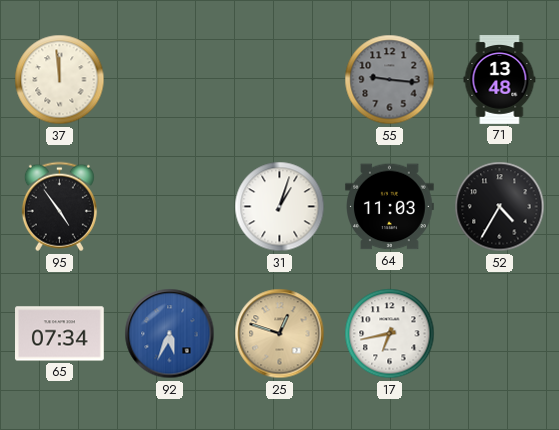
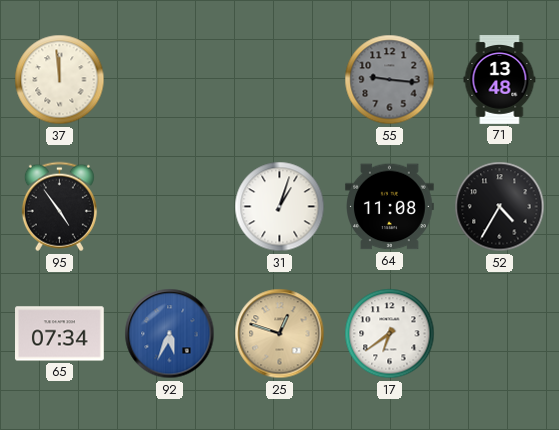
64: 11:03 -> 11:08
17: 6:43 -> 6:39
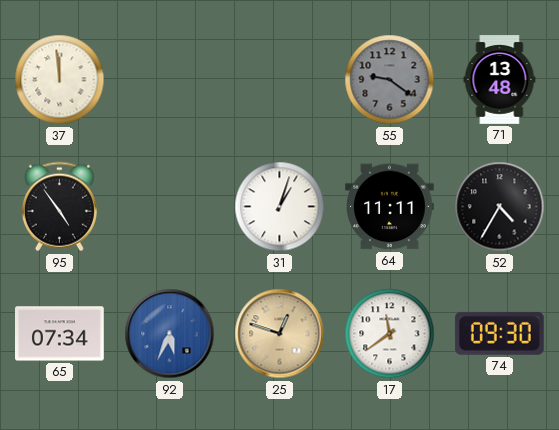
55: 9:16 -> 9:21
64: 11:08 -> 11:11
17: 6:39 -> 11:39
74: none -> 09:30
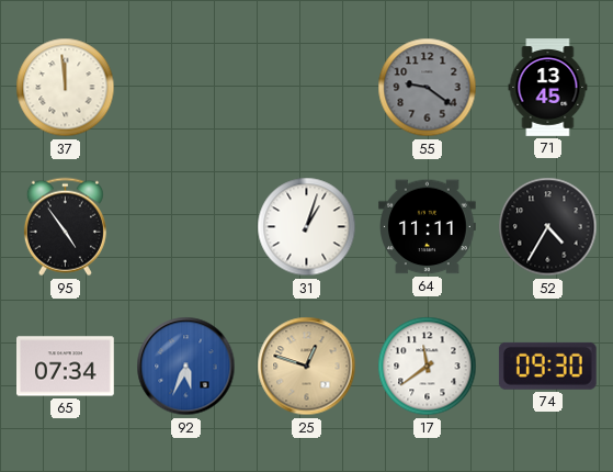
71: 13:48 -> 13:45
